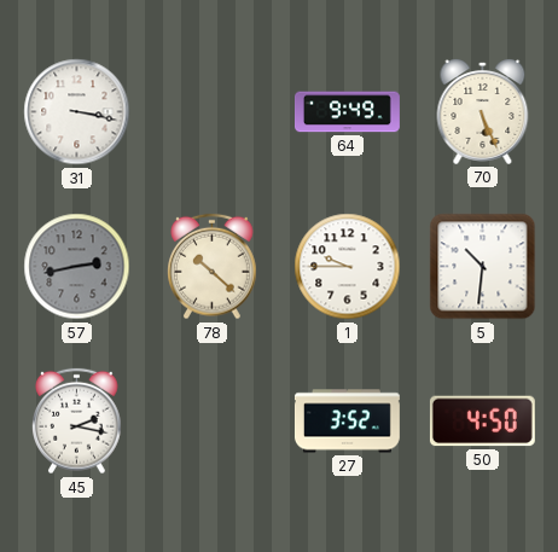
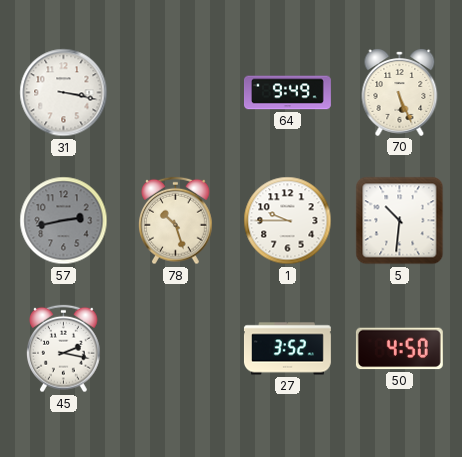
78: 10:22 -> 10:27
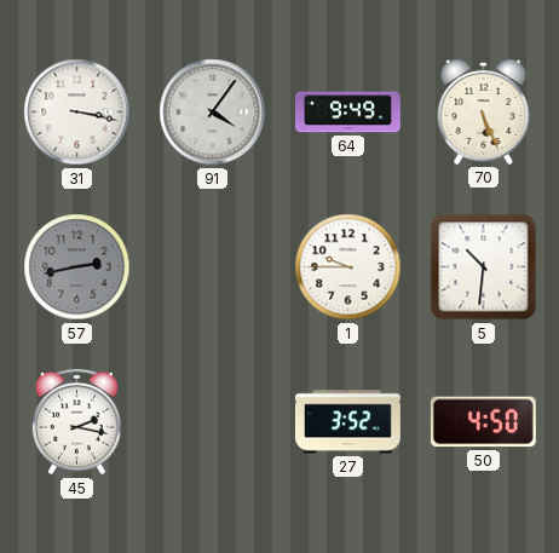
91: none -> 4:06
78: 10:27 -> none
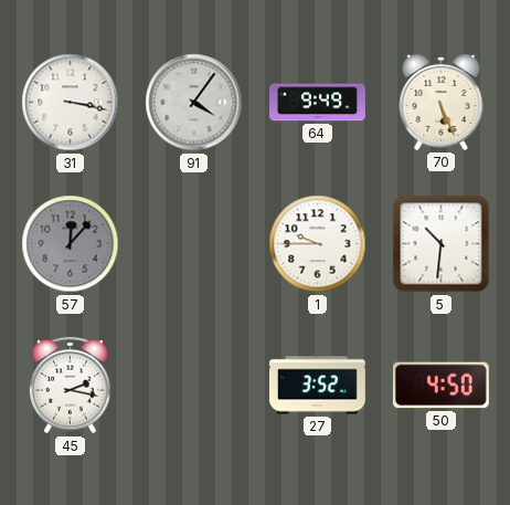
57: 2:43 -> 12:07
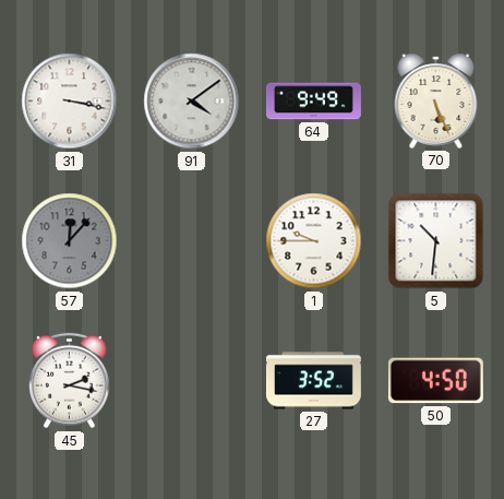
91: 4:06 -> 4:09
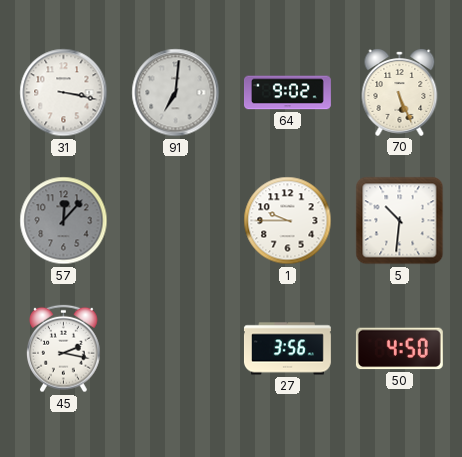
91: 4:09 -> 7:01
64: 9:49 -> 9:02
27: 3:52 -> 3:56
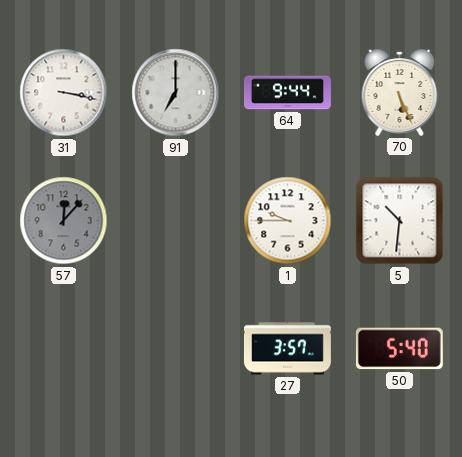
91: 7:01 -> 7:00
64: 9:02 -> 9:44
45: 2:17 -> none
27: 3:56 -> 3:57
50: 4:50 -> 5:40
